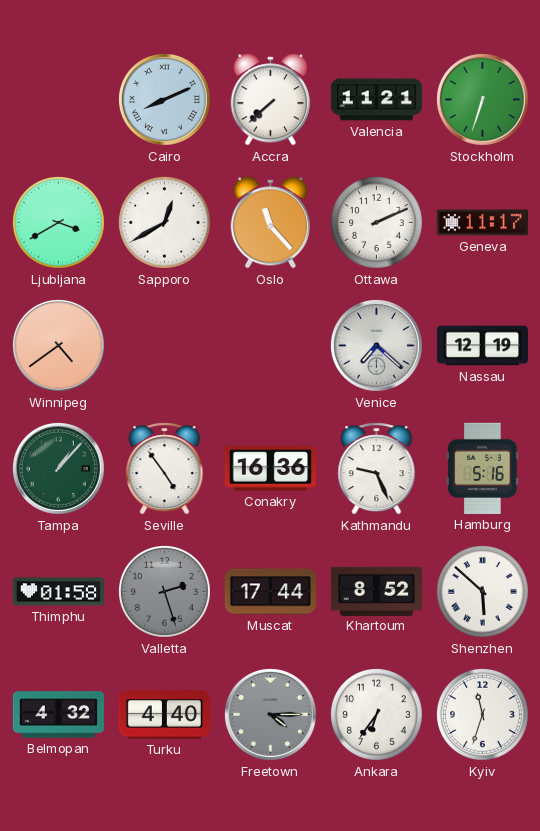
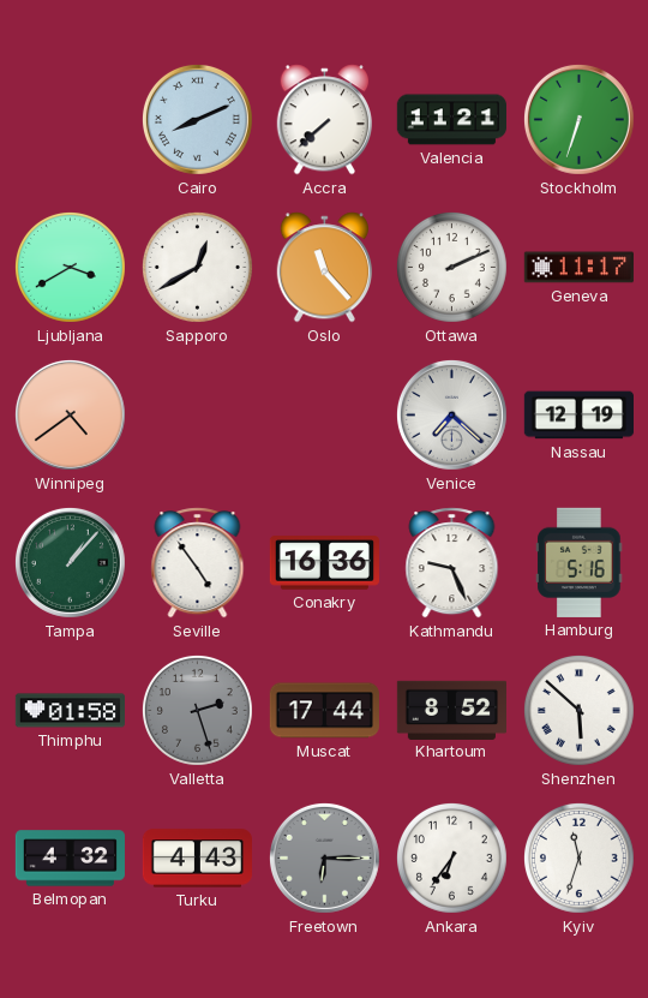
Turku: 4:40 -> 4:43
Freetown: 4:15 -> 6:15
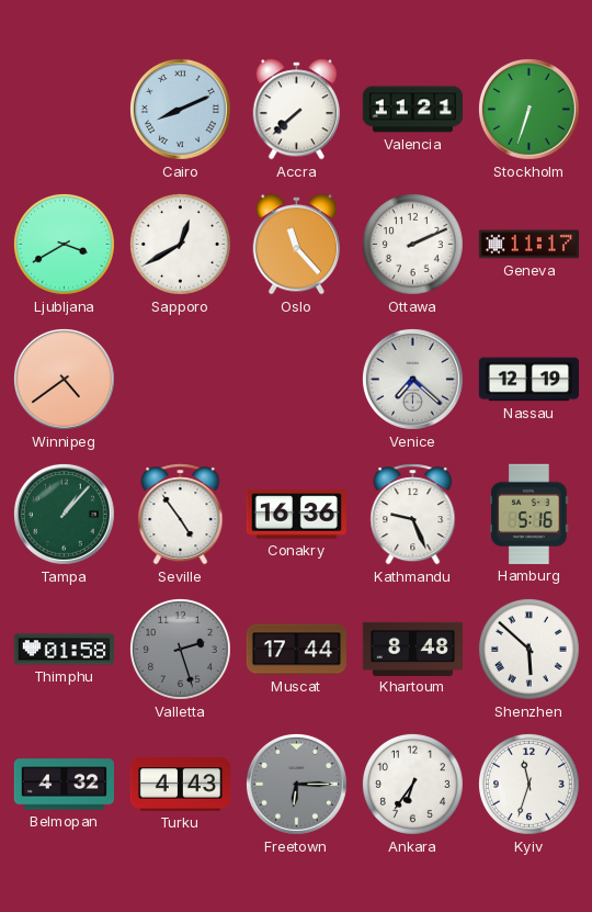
Khartoum: 8:52 -> 8:48
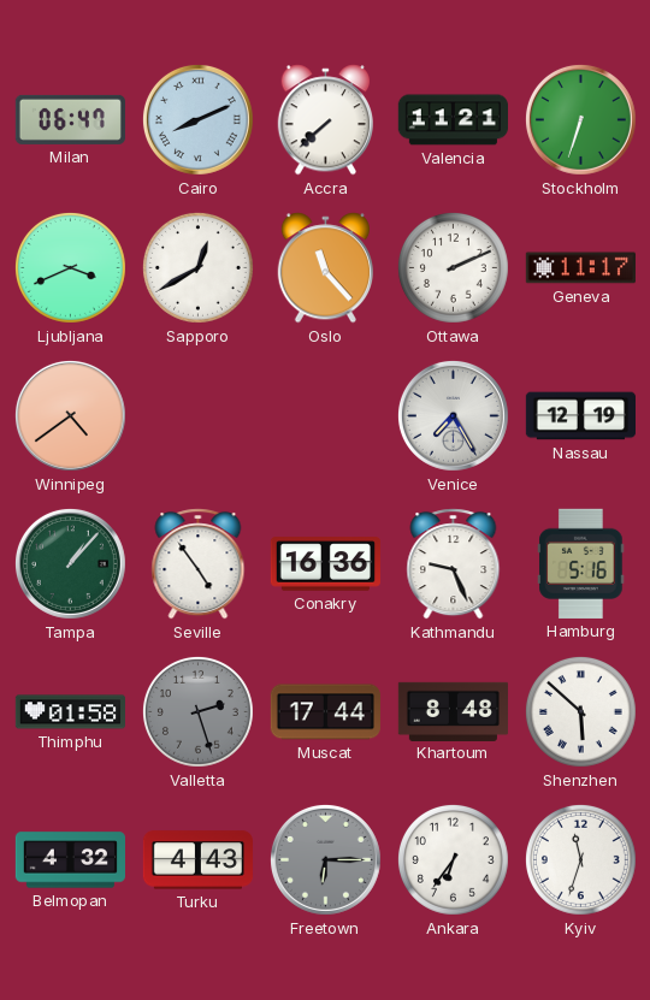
Milan: none -> 06:47
Ljubljana: 3:40 -> 3:41
Venice: 7:22 -> 7:25
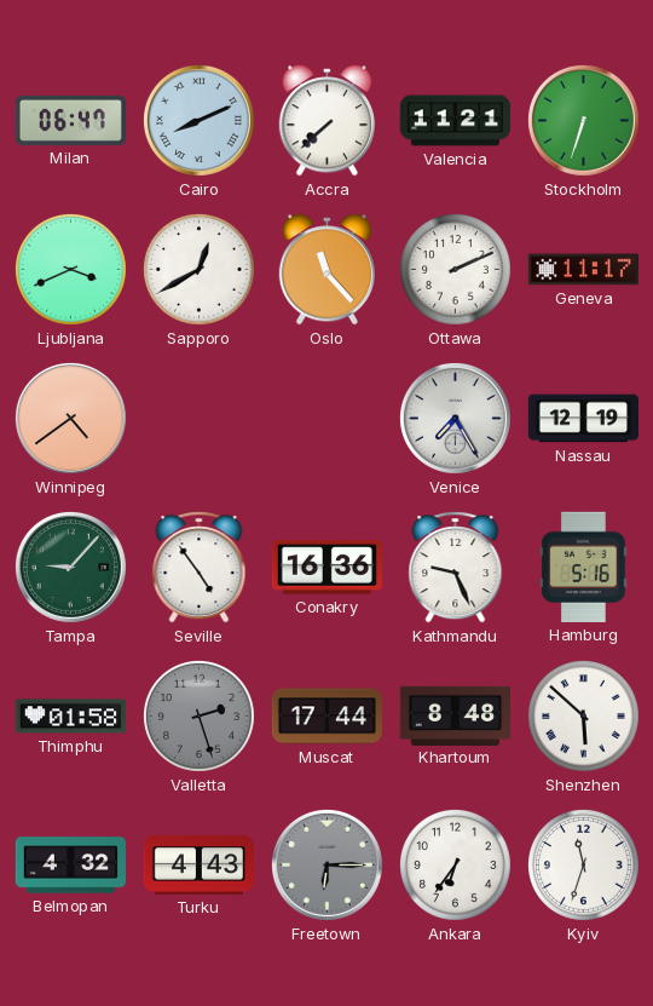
Tampa: 1:07 -> 9:07
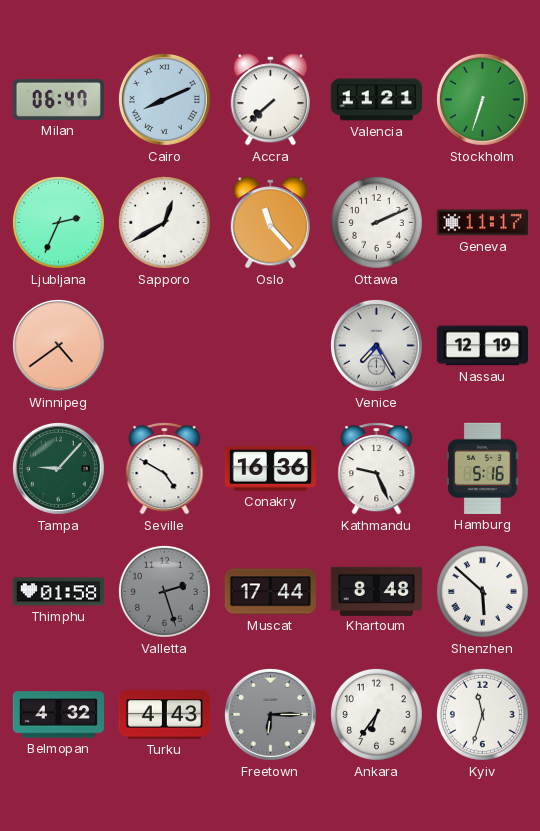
Ljubljana: 3:41 -> 2:34
Seville: 4:54 -> 4:50
